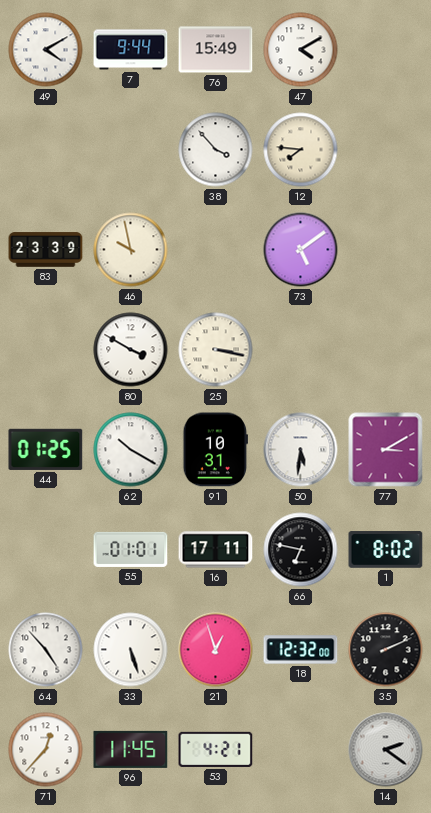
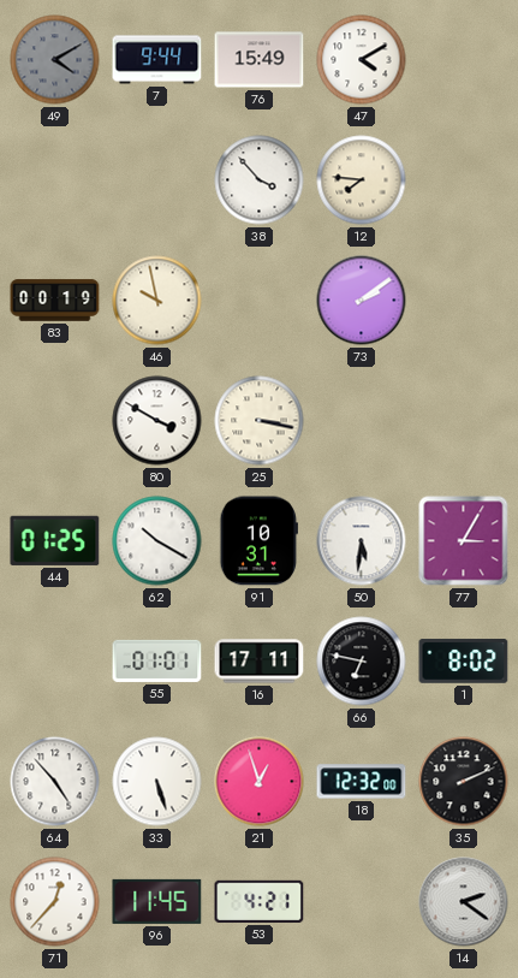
49 dial: white -> grey
83: 23:39 -> 00:19
73: 5:09 -> 2:09
77: 3:10 -> 3:05
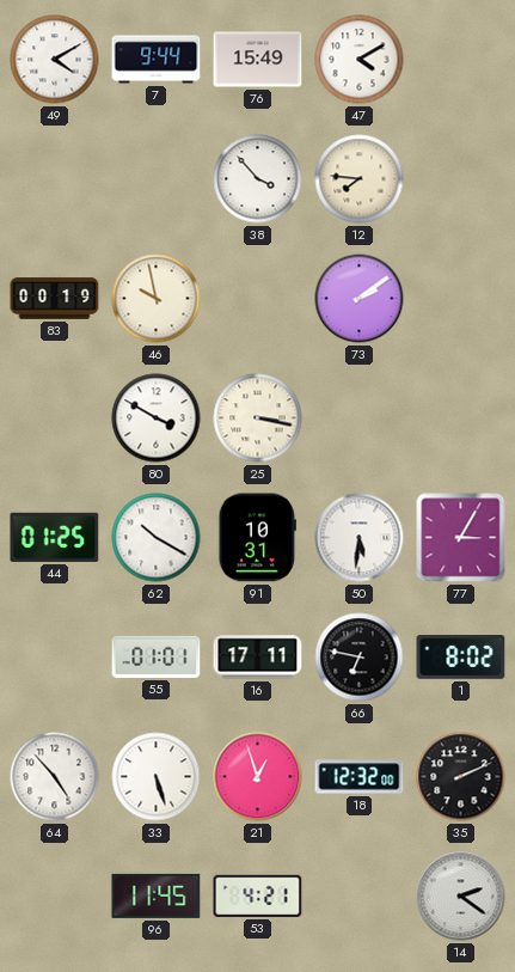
49 dial: grey -> white
71: 12:37 -> none
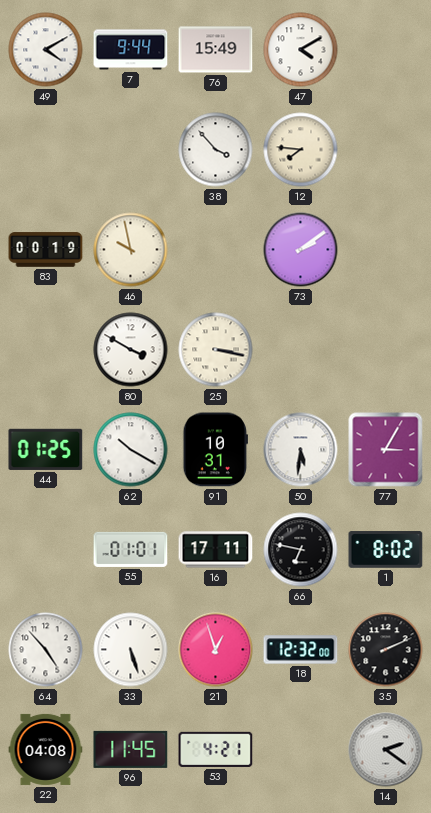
22: none -> 04:08
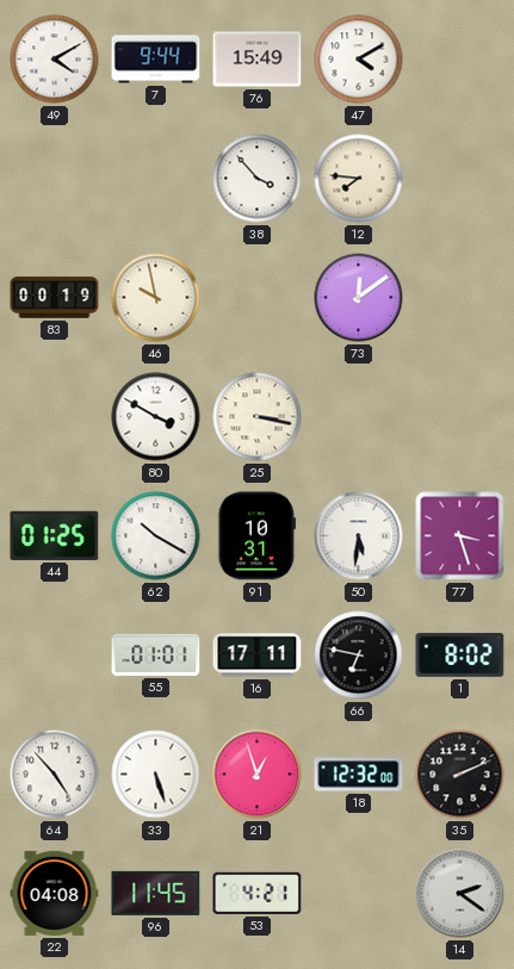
73: 2:09 -> 12:09
77: 3:05 -> 3:27
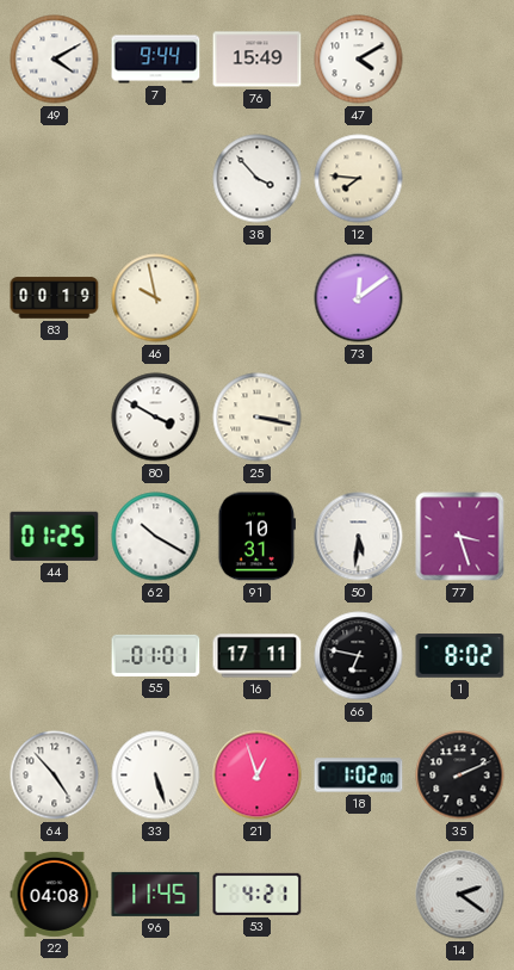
18: 12:32 -> 1:02
